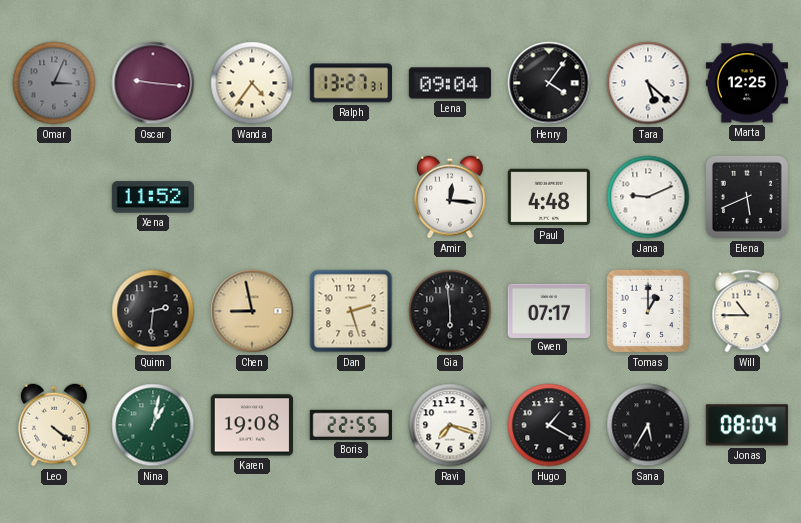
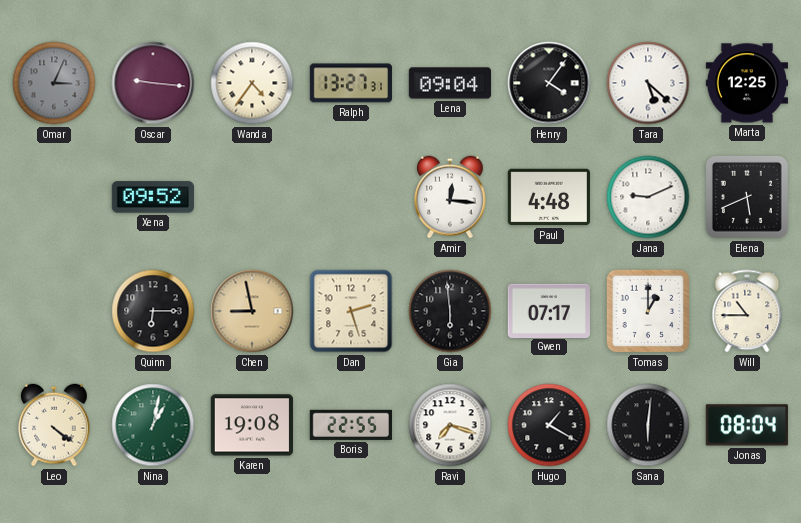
Xena: 11:52 -> 09:52
Quinn: 2:31 -> 6:15
Sana: 5:35 -> 6:01
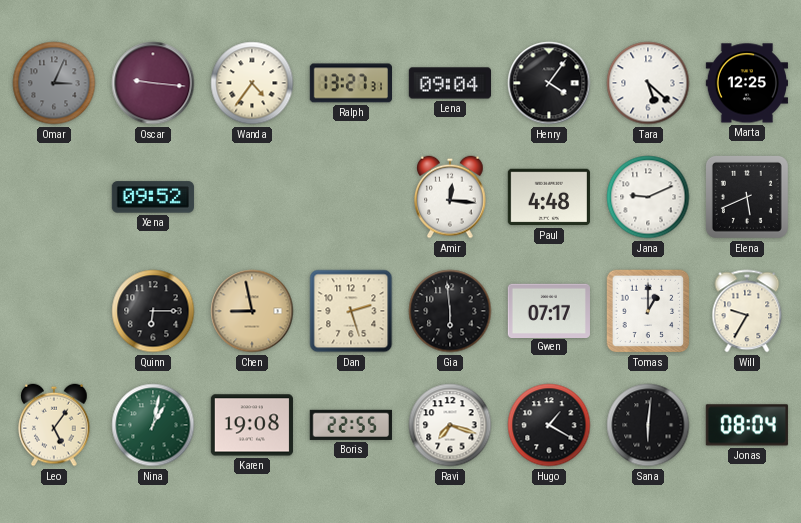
Will: 10:45 -> 9:35
Leo: 4:21 -> 5:06
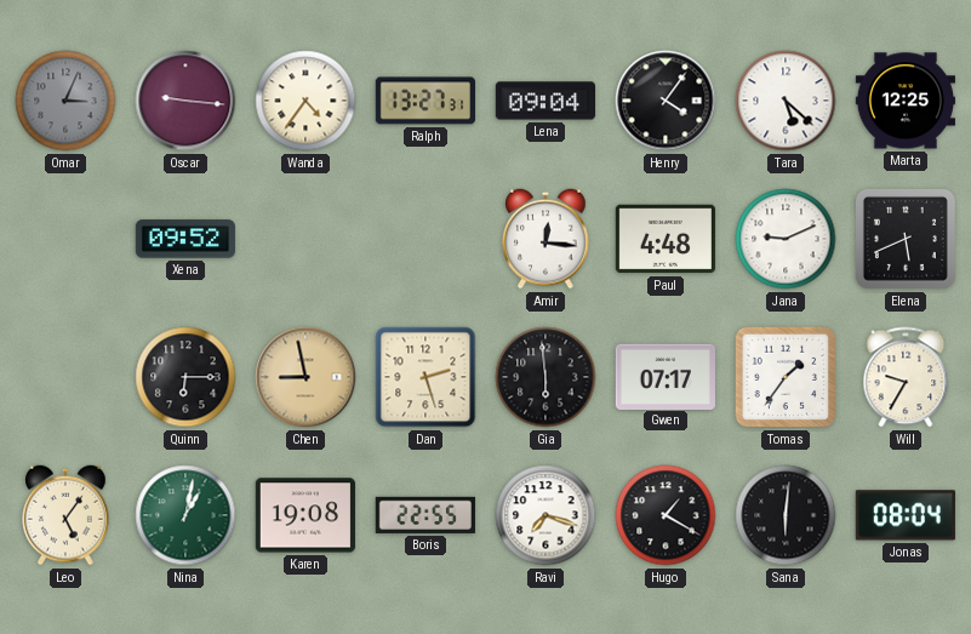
Tomas: 1:00 -> 1:36
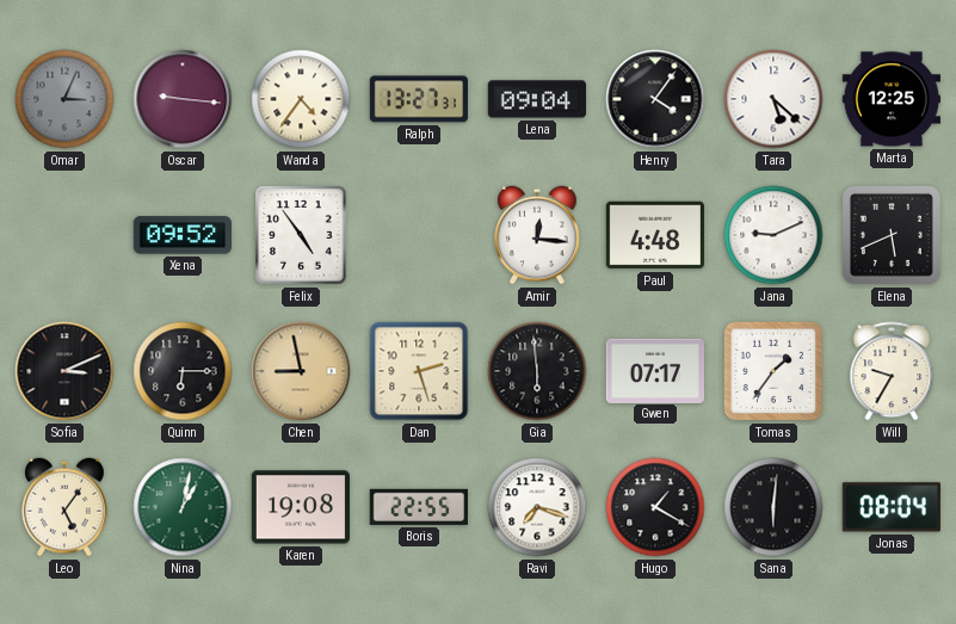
Felix: none -> 4:54
Sofia: none -> 3:11
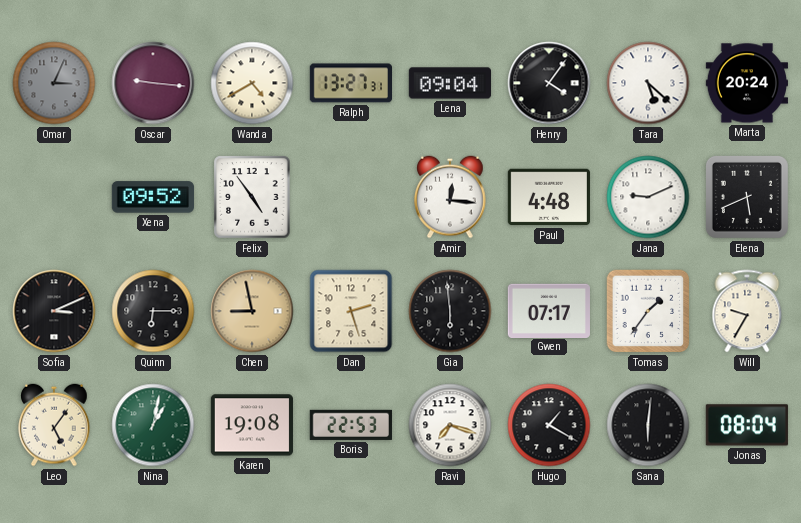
Wanda: 4:36 -> 4:40
Marta: 12:25 -> 20:24
Boris: 22:55 -> 22:53
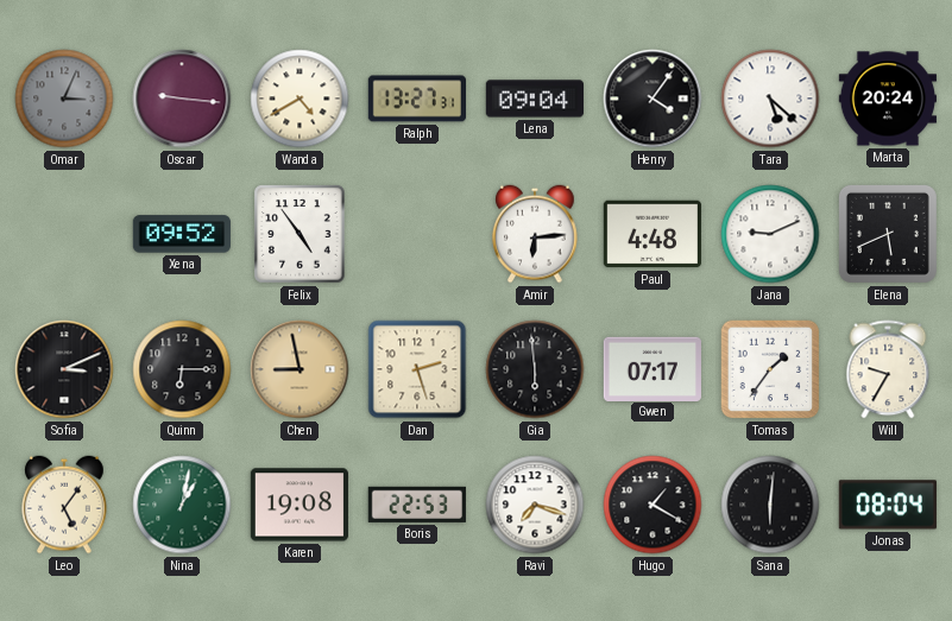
Amir: 12:16 -> 6:14
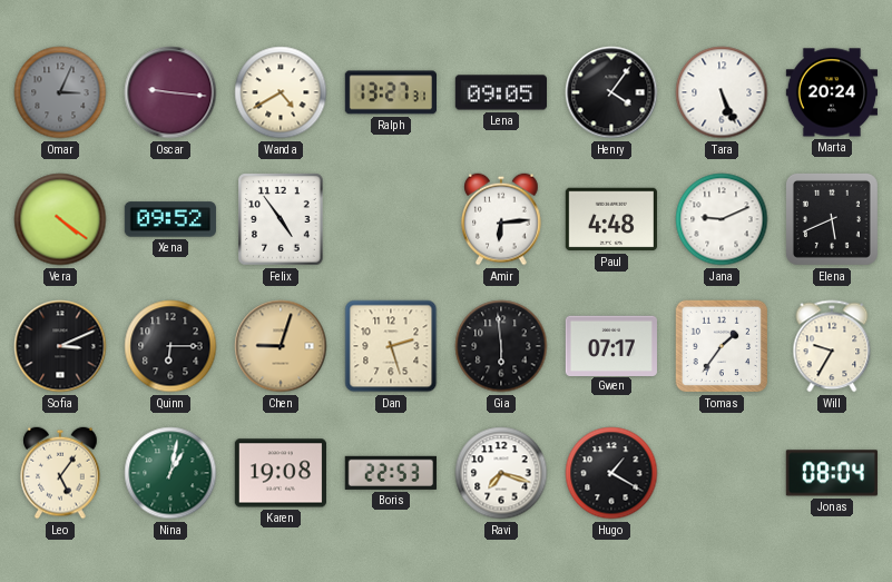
Lena: 09:04 -> 09:05
Tara: 5:22 -> 5:26
Vera: none -> 4:21
Chen: 8:58 -> 9:03
Sana: 6:01 -> none
